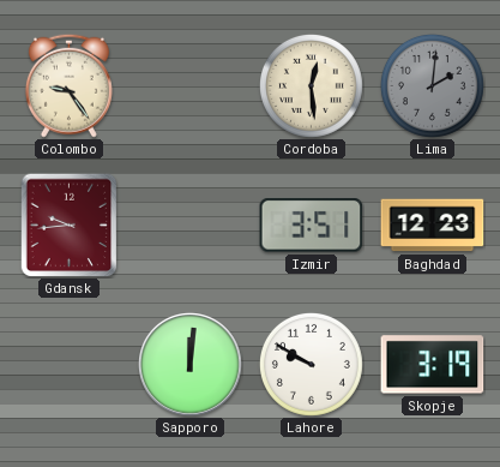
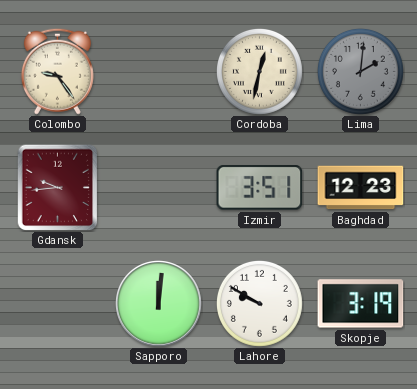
Cordoba: 12:29 -> 12:32
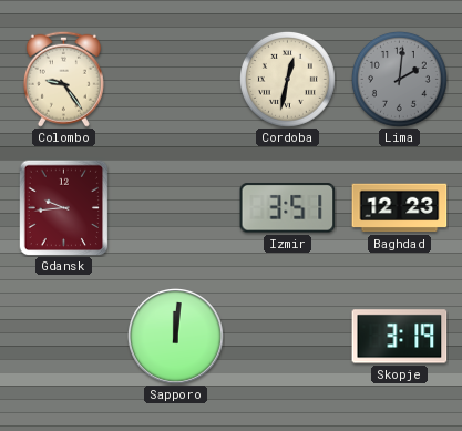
Lahore: 9:50 -> none
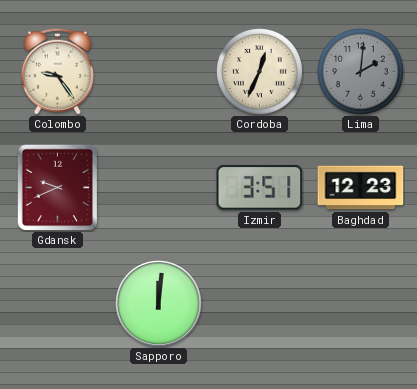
Cordoba: 12:32 -> 12:34
Gdansk: 9:44 -> 9:41
Skopje: 3:19 -> none
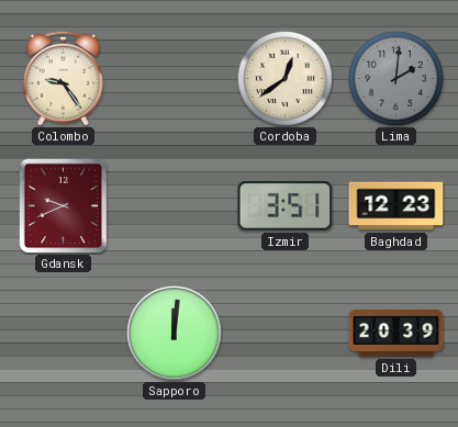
Cordoba: 12:34 -> 12:39
Dili: none -> 20:39
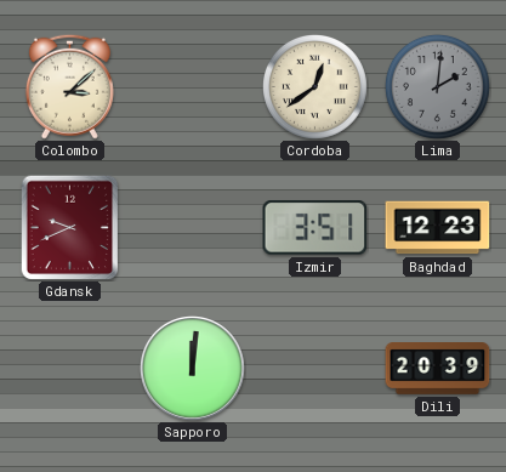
Colombo: 9:24 -> 3:08
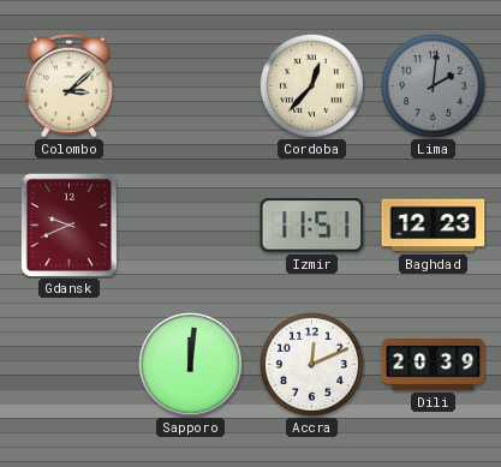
Cordoba: 12:39 -> 12:37
Izmir: 3:51 -> 11:51
Accra: none -> 12:11
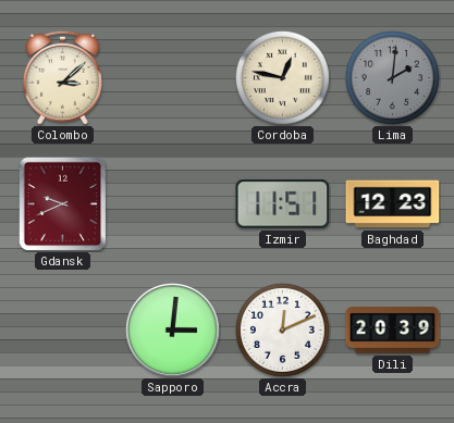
Cordoba: 12:37 -> 12:47
Sapporo: 12:01 -> 3:01
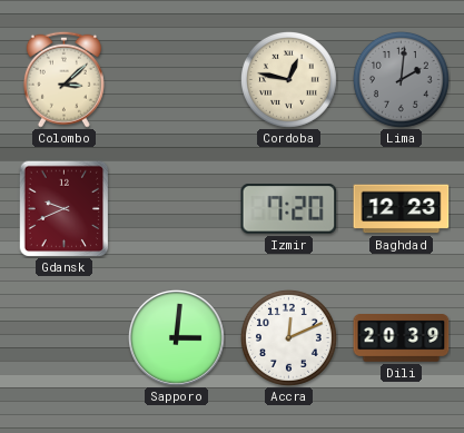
Izmir: 11:51 -> 7:20
